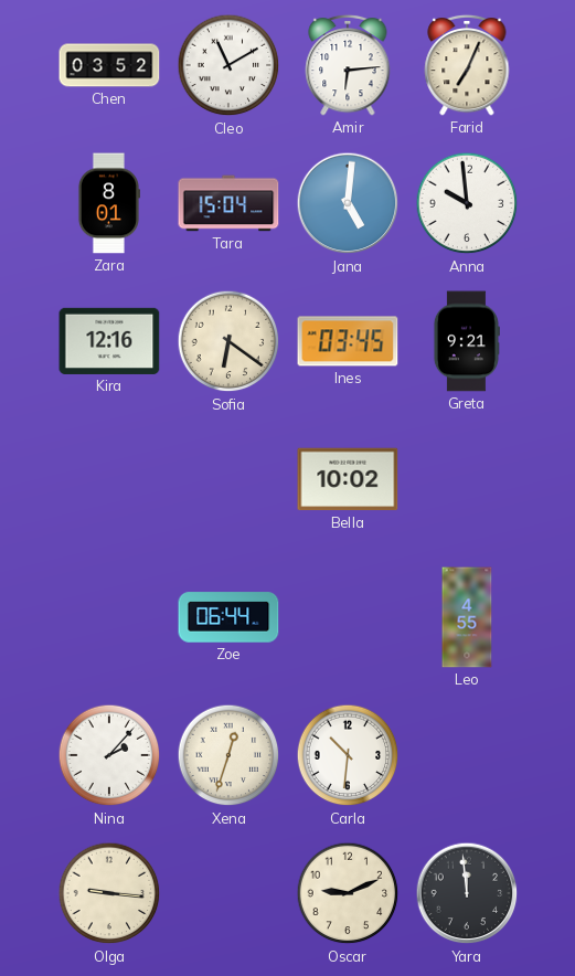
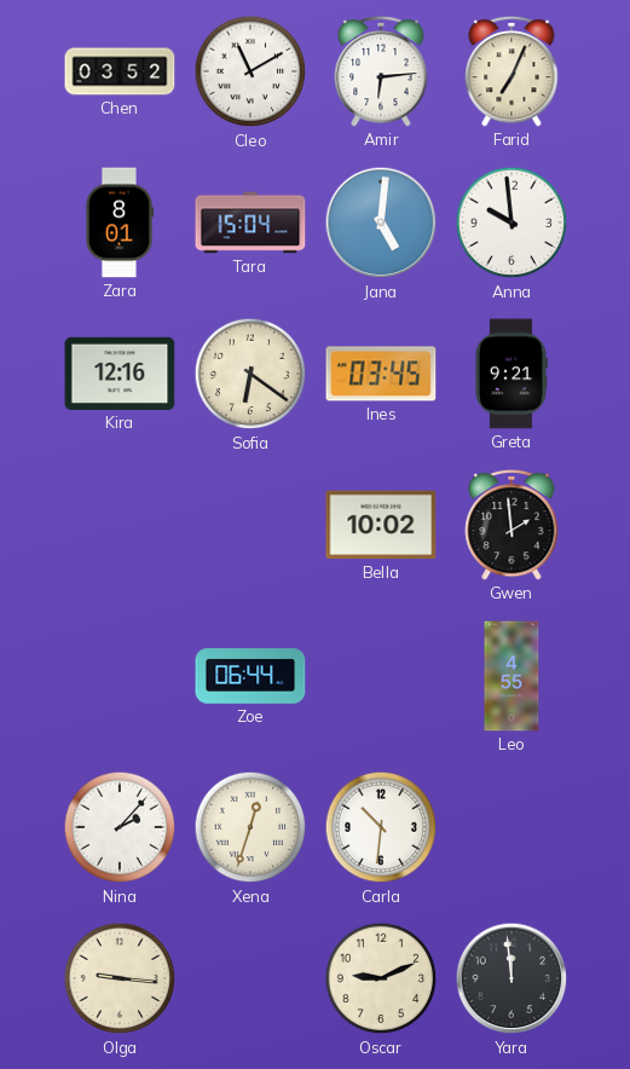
Gwen: none -> 1:59
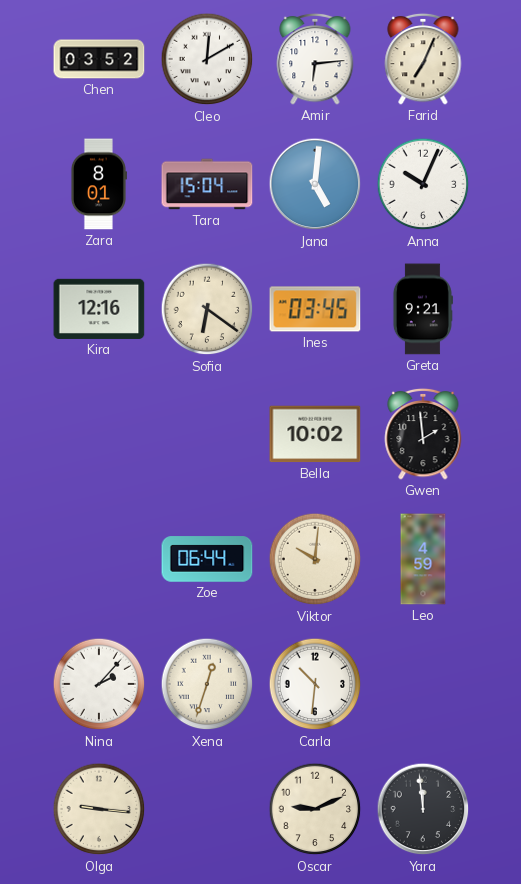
Cleo: 11:10 -> 12:10
Anna: 9:59 -> 10:04
Viktor: none -> 10:01
Leo: 4:55 -> 4:59
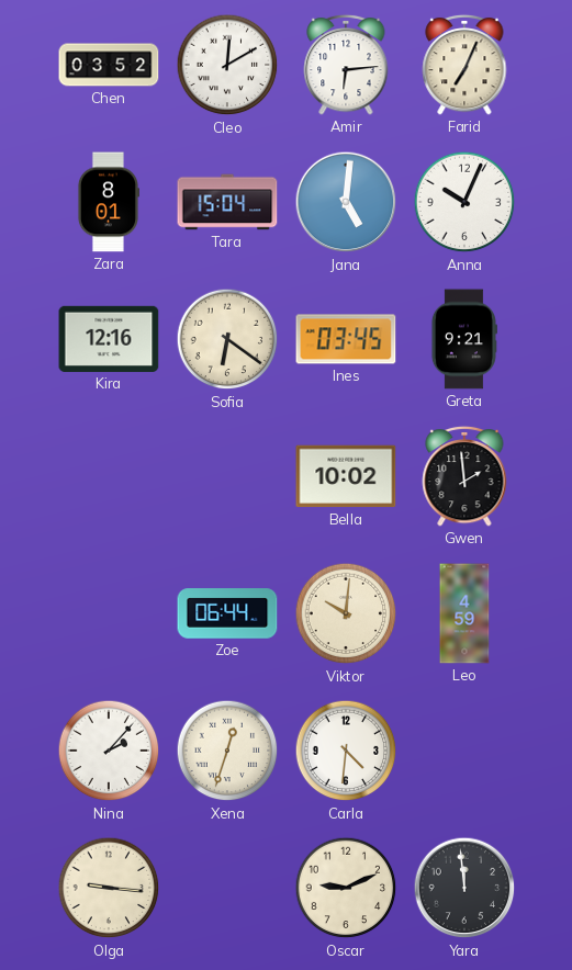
Carla: 10:31 -> 4:31
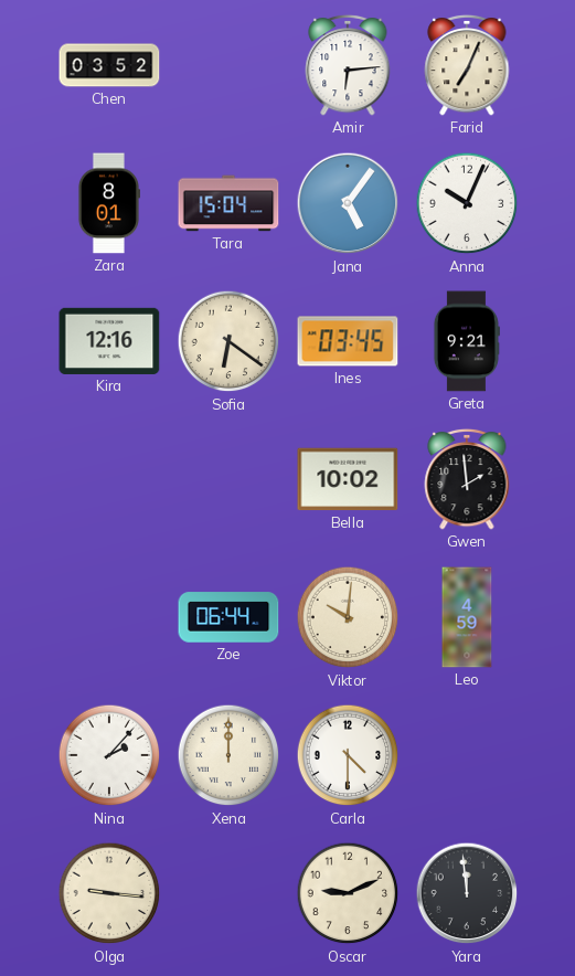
Cleo: 12:10 -> none
Jana: 5:01 -> 5:06
Xena: 12:33 -> 12:00
Carla: 4:31 -> 4:30
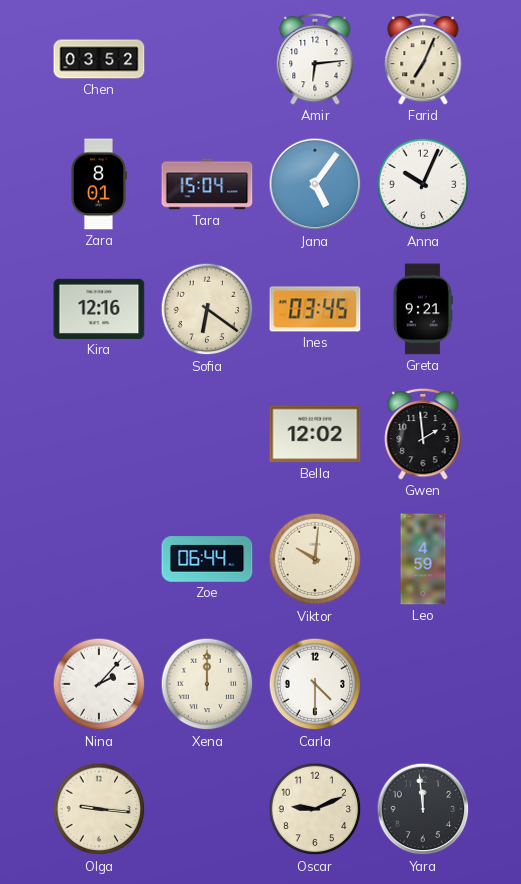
Bella: 10:02 -> 12:02
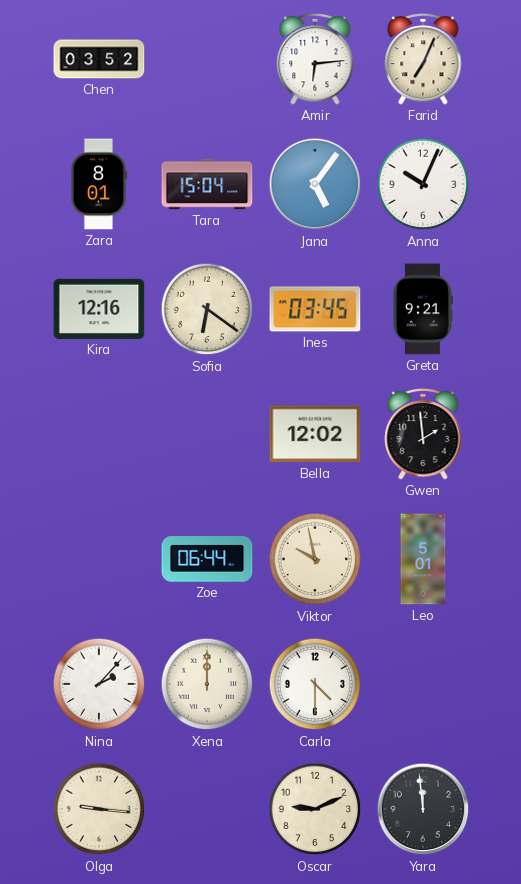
Viktor: 10:01 -> 9:58
Leo: 4:59 -> 5:01
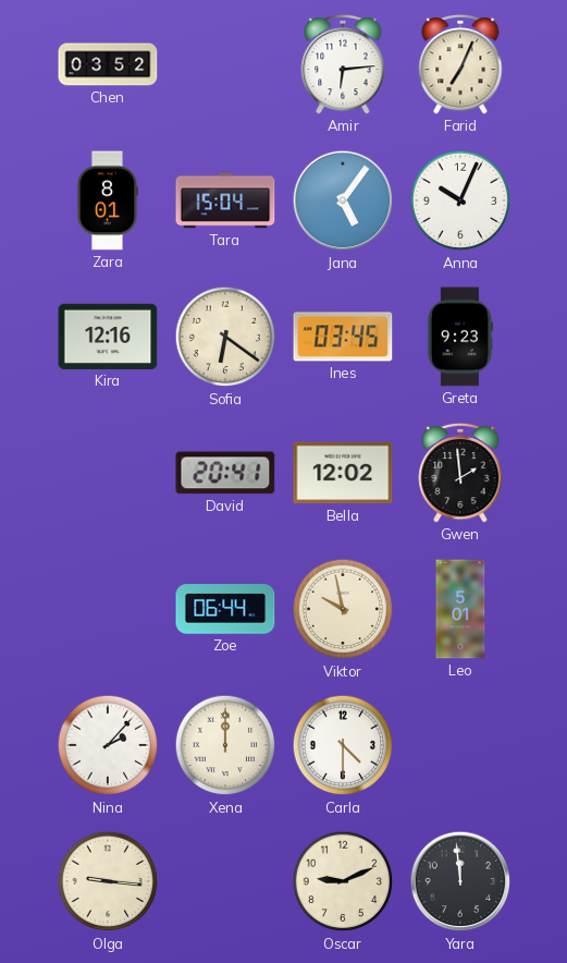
Greta: 9:21 -> 9:23
David: none -> 20:41
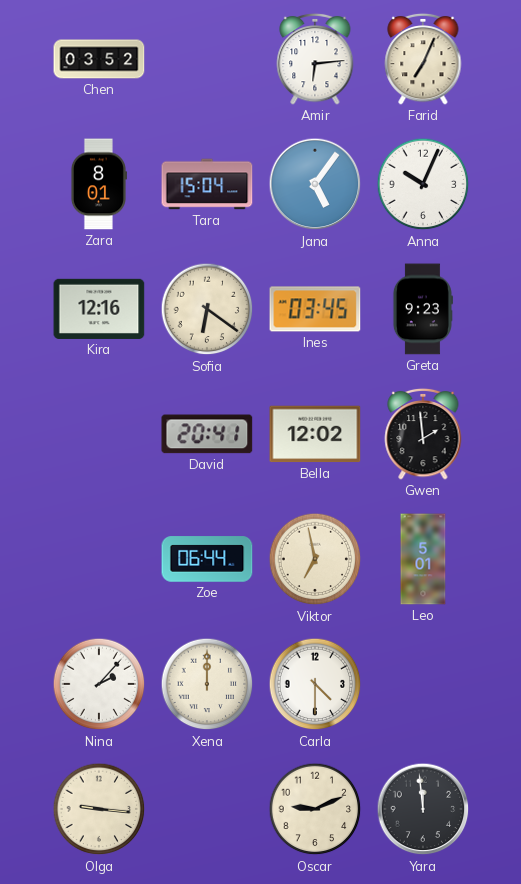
Viktor: 9:58 -> 6:58
